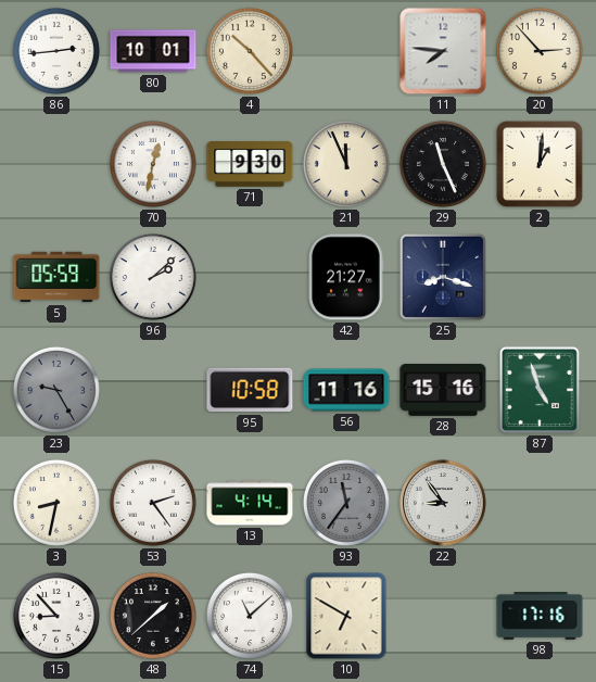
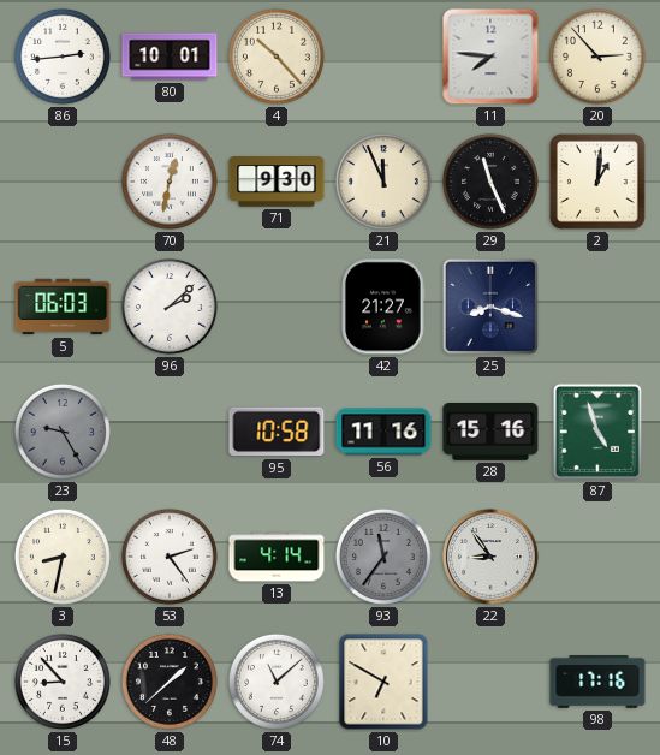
5: 05:59 -> 06:03
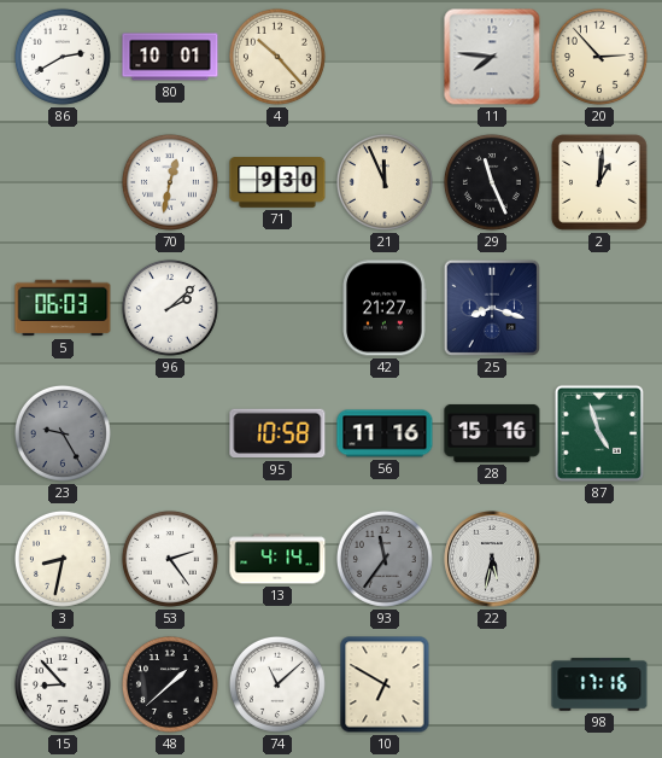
86: 2:44 -> 2:40
22: 8:54 -> 5:32
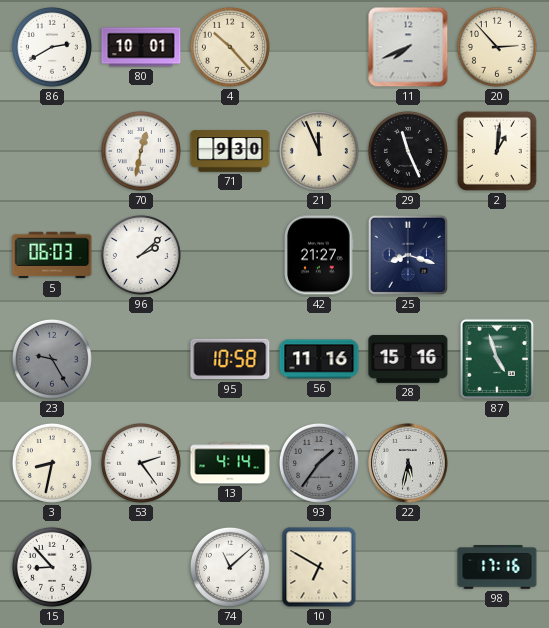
11: 7:46 -> 7:41
93: 11:36 -> 1:36
48: 1:38 -> none
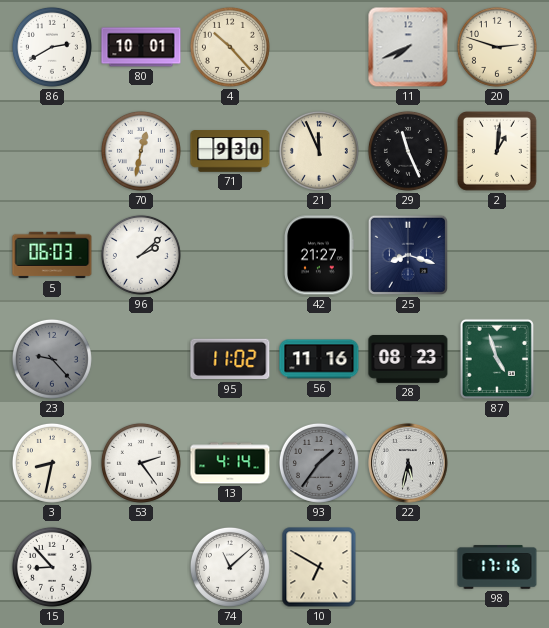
20: 2:53 -> 2:48
23: 9:25 -> 9:23
95: 10:58 -> 11:02
28: 15:16 -> 08:23
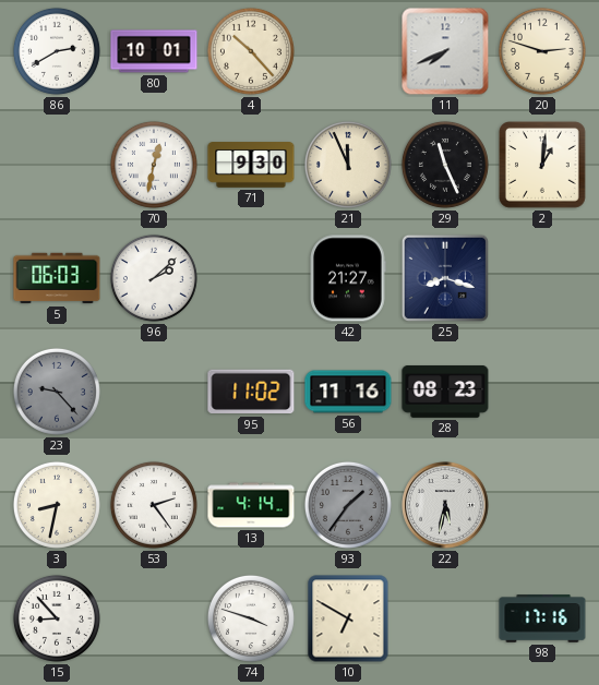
87: 4:57 -> none
74: 11:08 -> 3:48
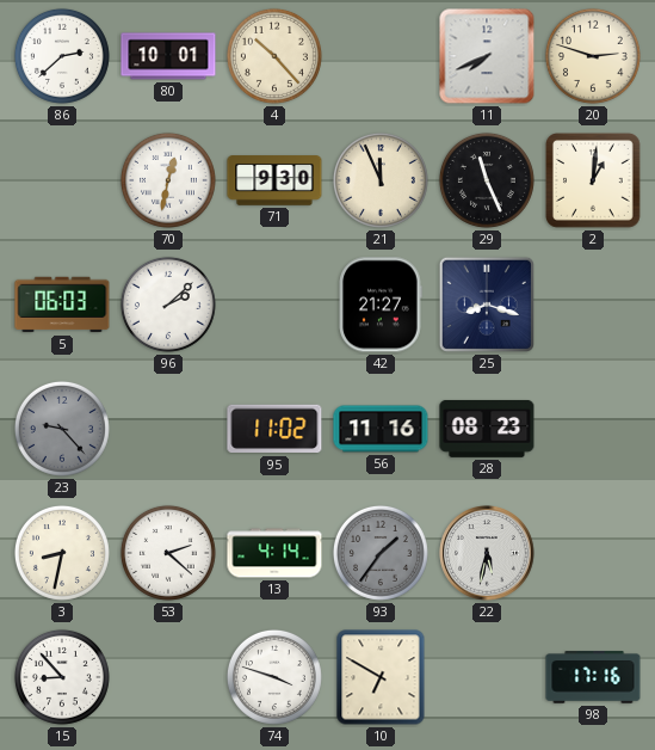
86: 2:40 -> 2:38
53: 2:24 -> 2:22
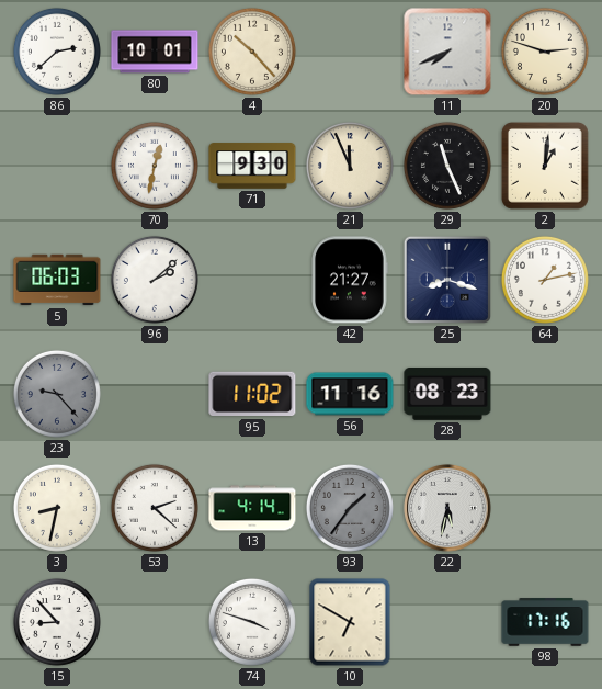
64: none -> 1:13
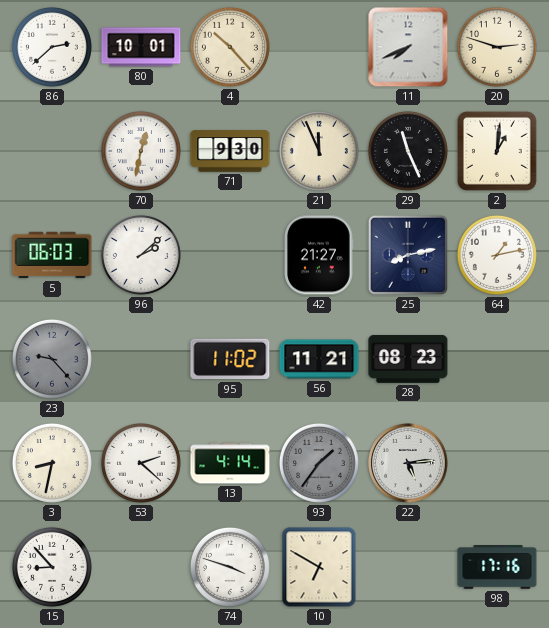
25: 8:18 -> 8:13
56: 11:16 -> 11:21
22: 5:32 -> 5:14
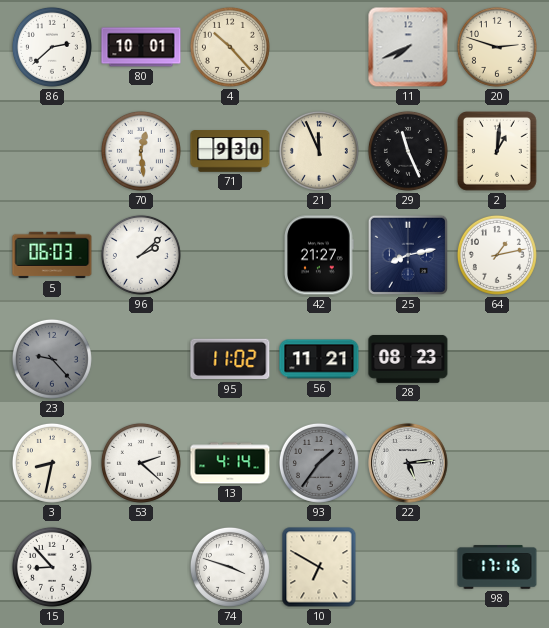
70: 12:32 -> 12:29
